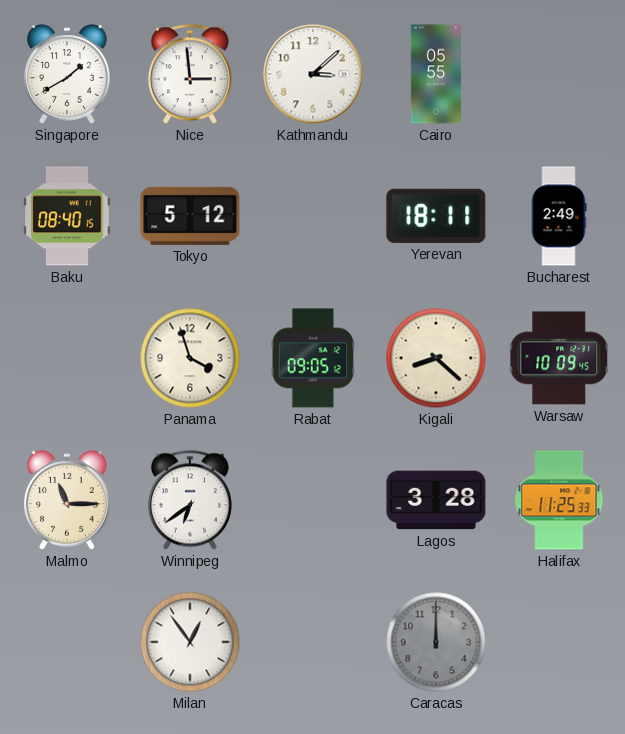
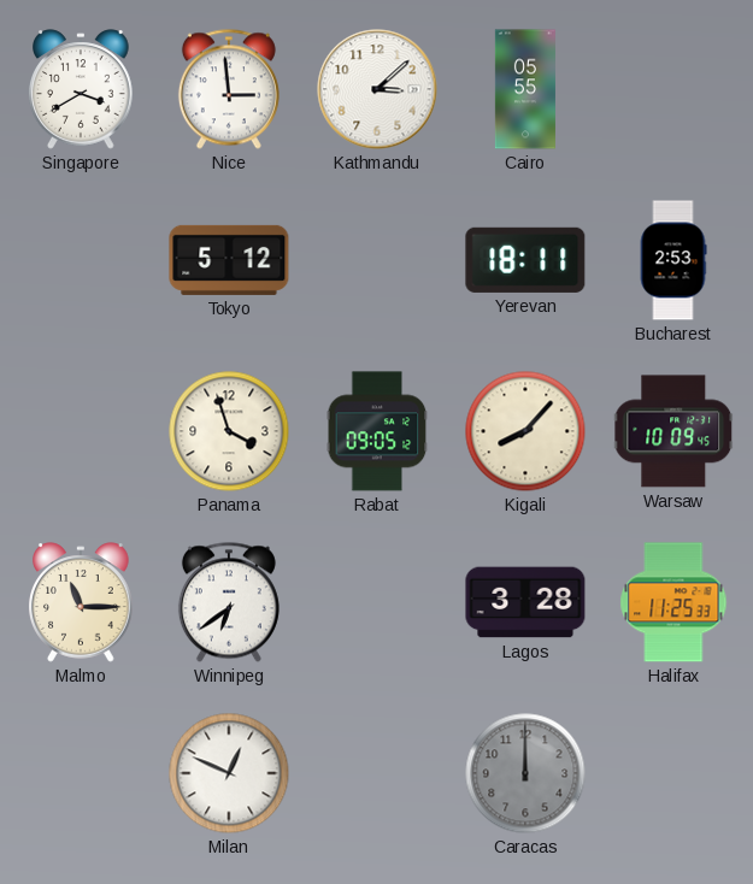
Singapore: 1:40 -> 3:40
Baku: 08:40 -> none
Bucharest: 2:49 -> 2:53
Kigali: 8:22 -> 8:07
Milan: 12:54 -> 12:49
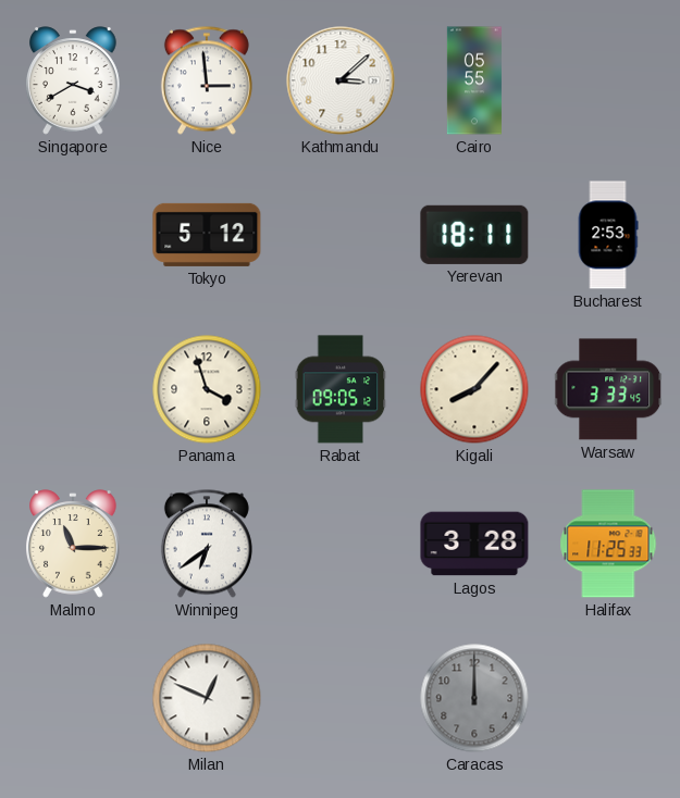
Warsaw: 10:09 -> 3:33
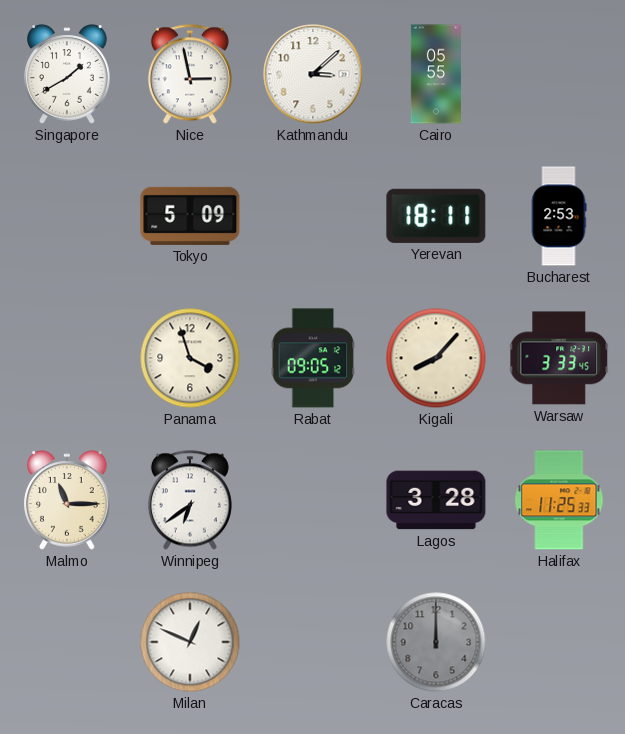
Singapore: 3:40 -> 1:40
Nice: 2:59 -> 2:58
Tokyo: 5:12 -> 5:09
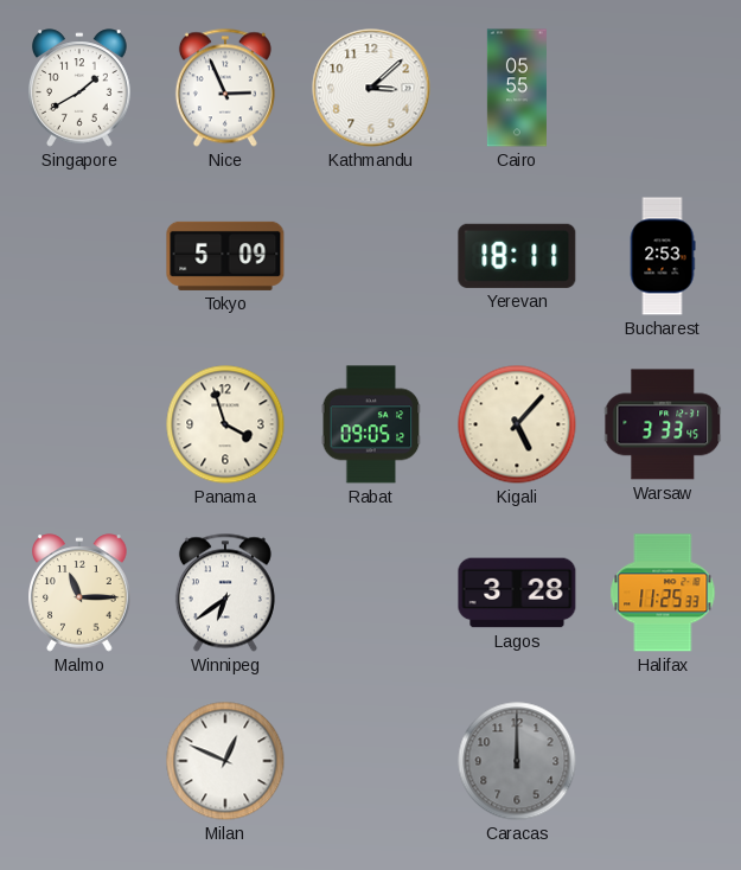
Nice: 2:58 -> 2:56
Kigali: 8:07 -> 5:07
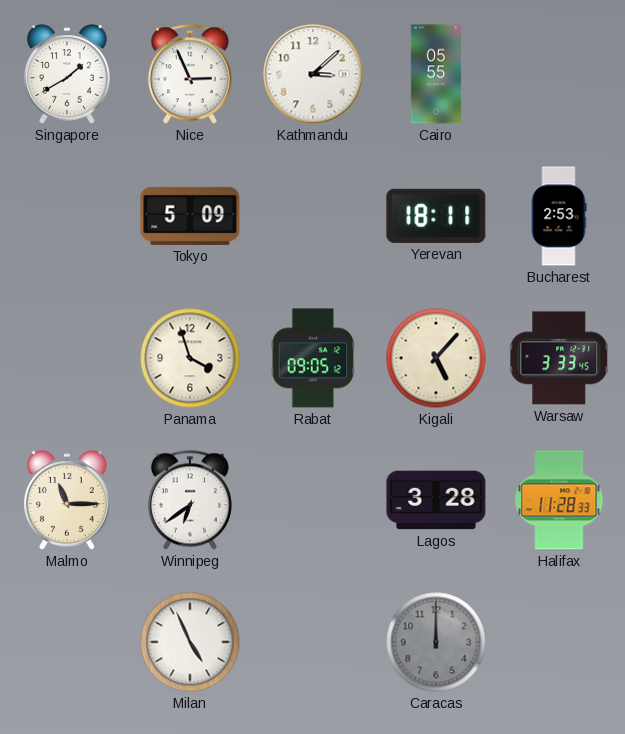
Halifax: 11:25 -> 11:28
Milan: 12:49 -> 4:56
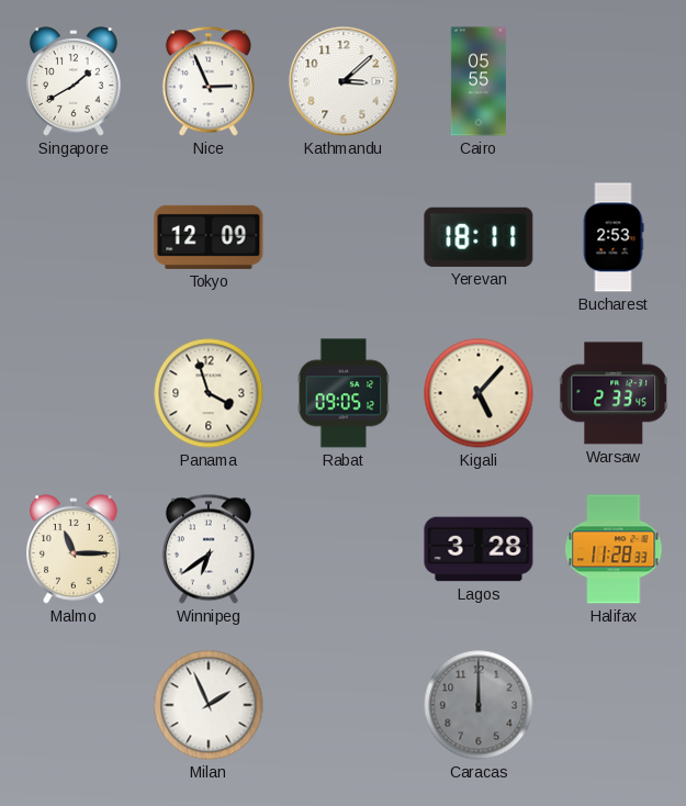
Tokyo: 5:09 -> 12:09
Warsaw: 3:33 -> 2:33
Milan: 4:56 -> 1:56
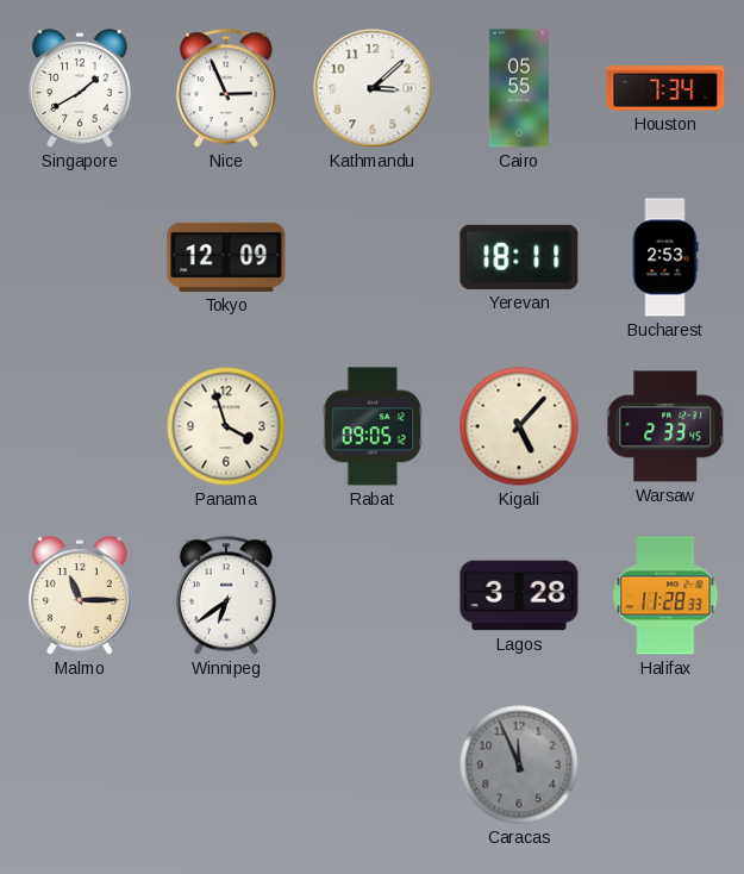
Houston: none -> 7:34
Milan: 1:56 -> none
Caracas: 12:00 -> 11:56
